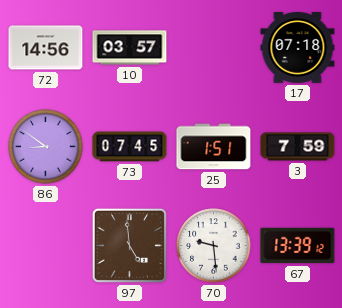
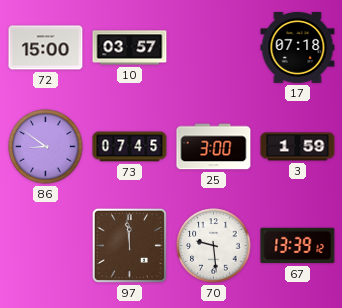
72: 14:56 -> 15:00
25: 1:51 -> 3:00
3: 7:59 -> 1:59
97: 4:59 -> 11:59
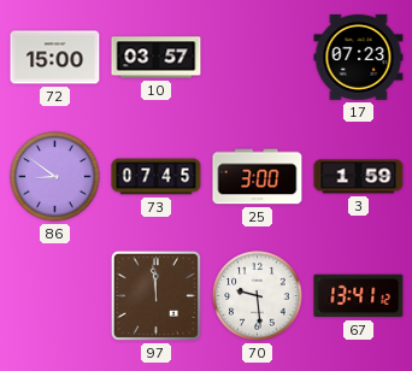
17: 07:18 -> 07:23
67: 13:39 -> 13:41
